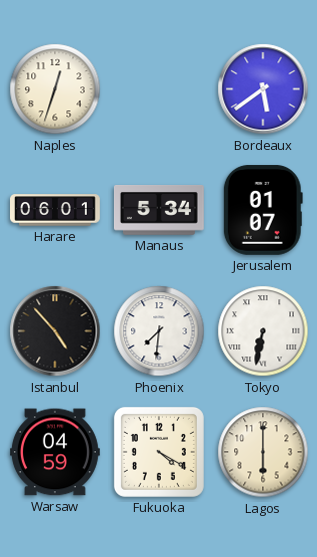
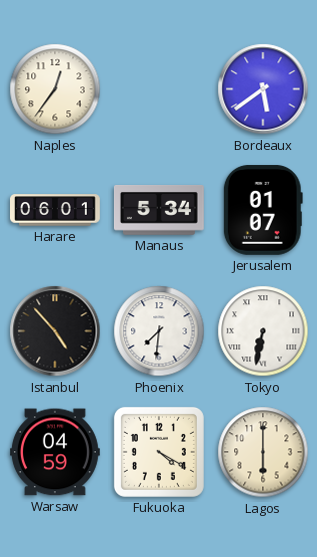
Naples: 12:33 -> 12:36
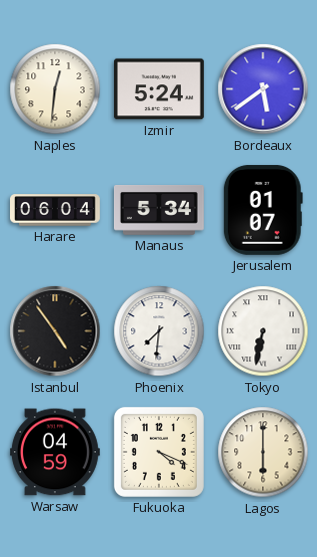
Naples: 12:36 -> 12:31
Izmir: none -> 5:24
Harare: 06:01 -> 06:04
Istanbul: 4:53 -> 4:54
Fukuoka: 4:20 -> 4:19
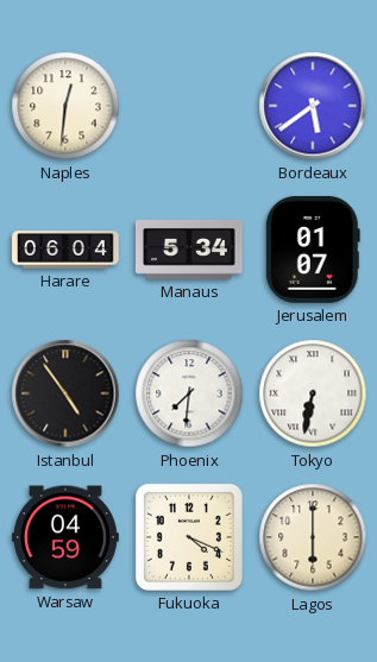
Izmir: 5:24 -> none
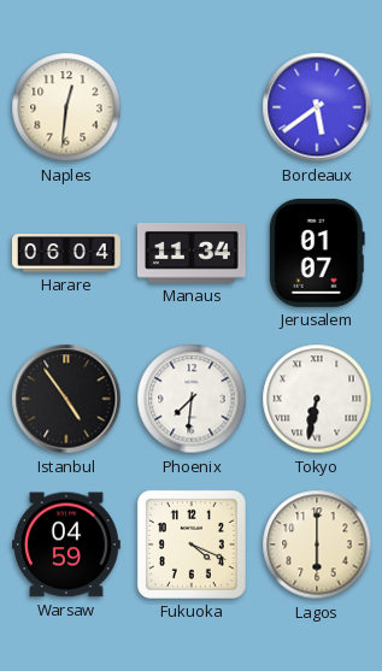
Manaus: 5:34 -> 11:34
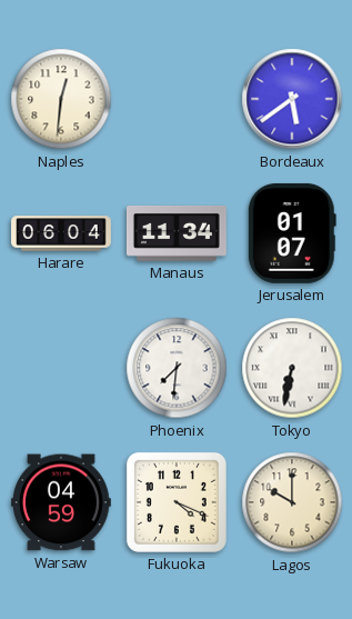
Istanbul: 4:54 -> none
Lagos: 6:00 -> 10:00
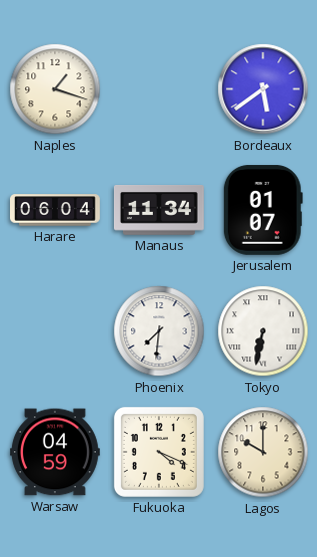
Naples: 12:31 -> 1:18
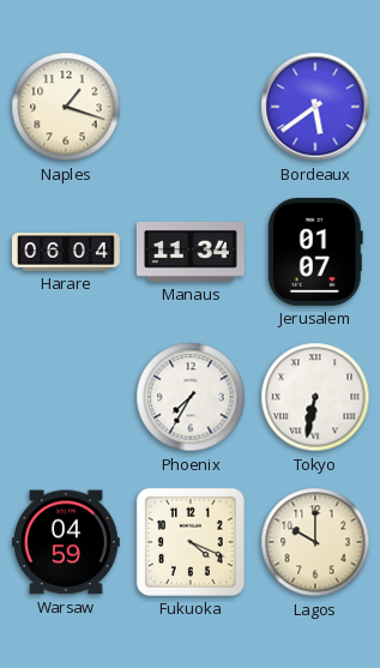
Phoenix: 7:31 -> 7:35
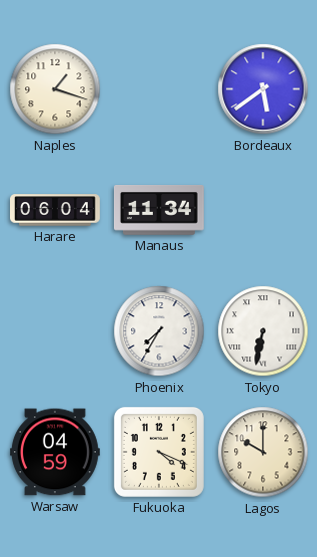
Jerusalem: 01:07 -> none
